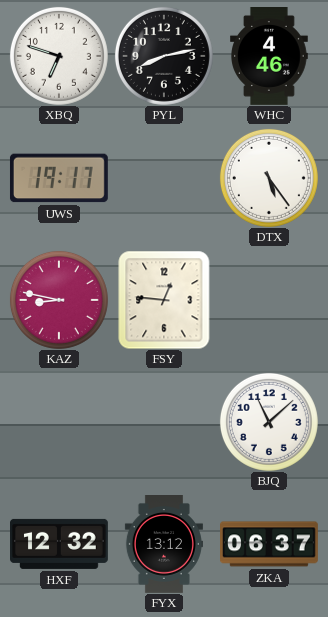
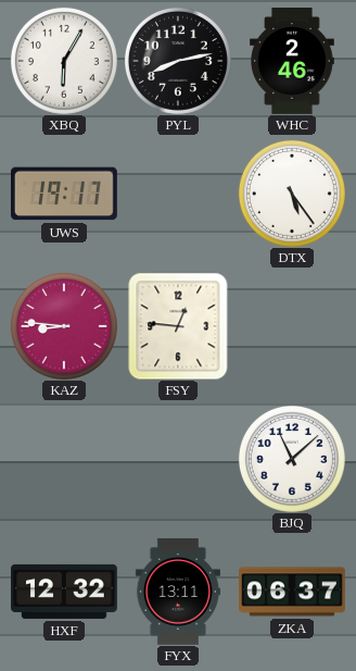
XBQ: 6:48 -> 6:05
WHC: 4:46 -> 2:46
KAZ: 8:47 -> 8:46
FYX: 13:12 -> 13:11
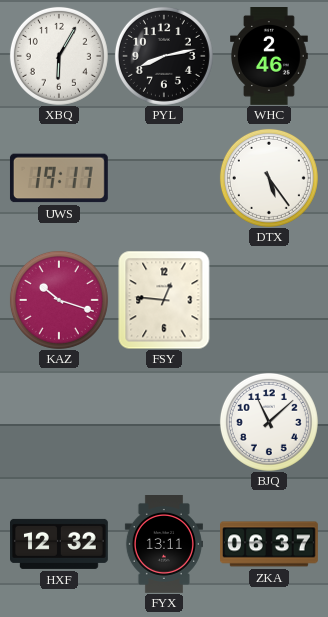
KAZ: 8:46 -> 10:18
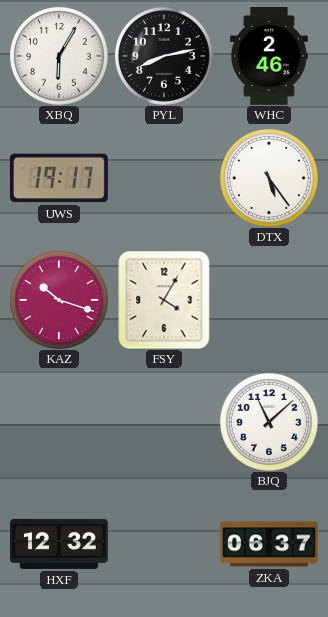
FSY: 12:46 -> 4:05
FYX: 13:11 -> none
